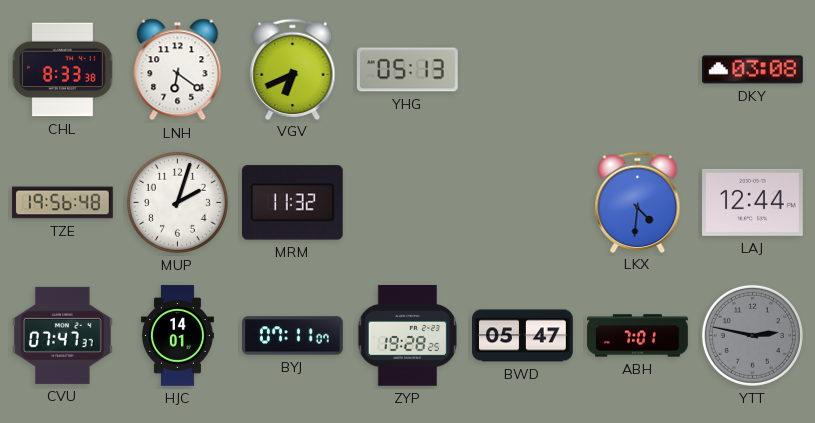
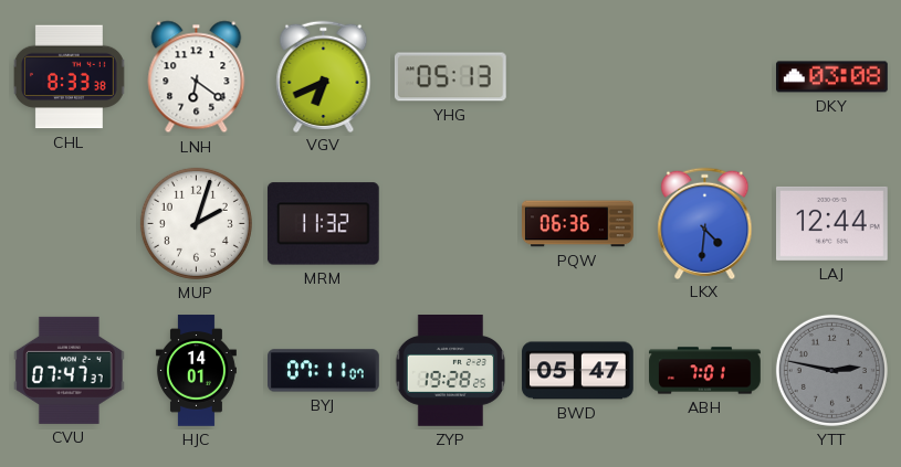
TZE: 19:56 -> none
PQW: none -> 06:36
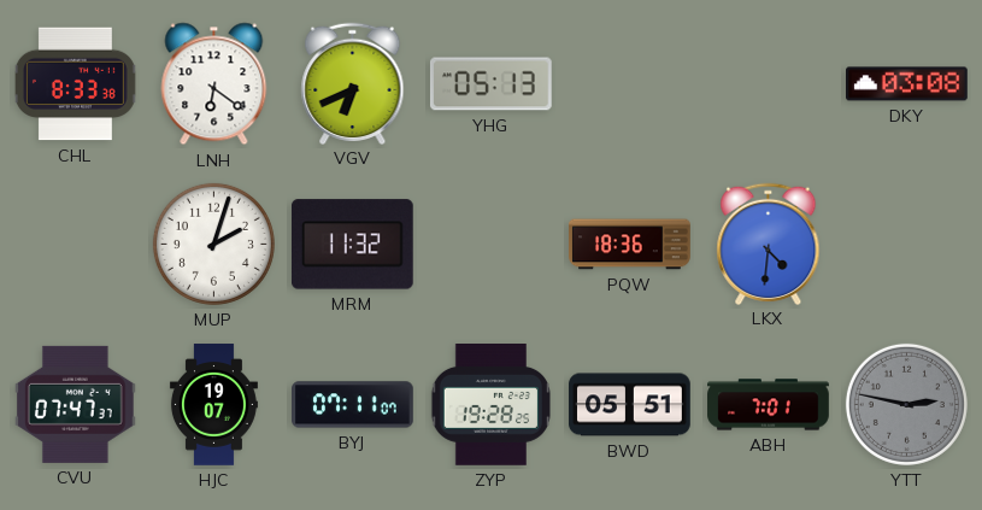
PQW: 06:36 -> 18:36
LAJ: 12:44 -> none
HJC: 14:01 -> 19:07
BWD: 05:47 -> 05:51
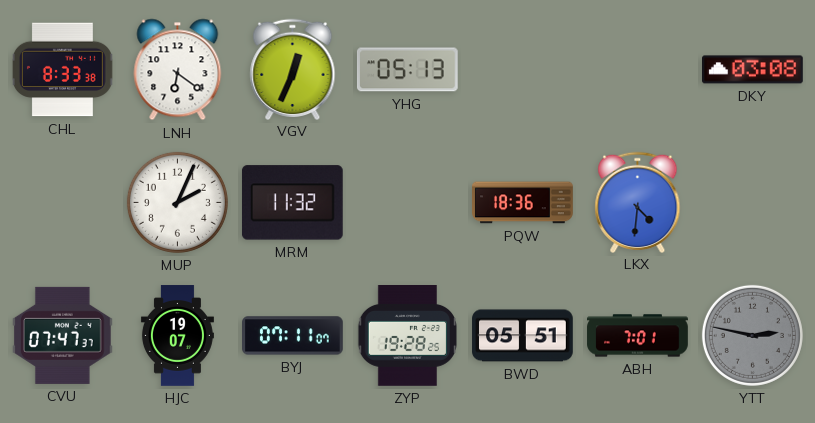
VGV: 6:41 -> 12:34
MUP: 2:03 -> 2:04
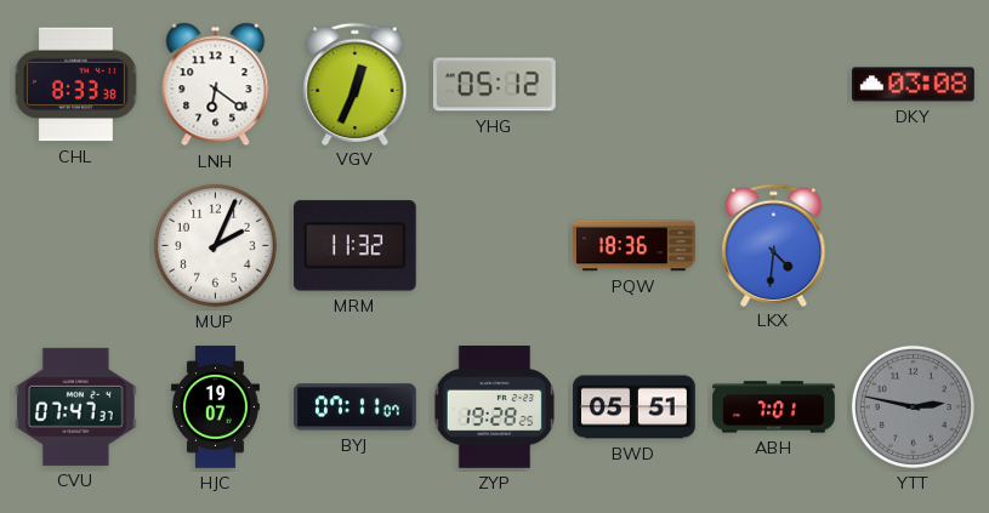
YHG: 05:13 -> 05:12
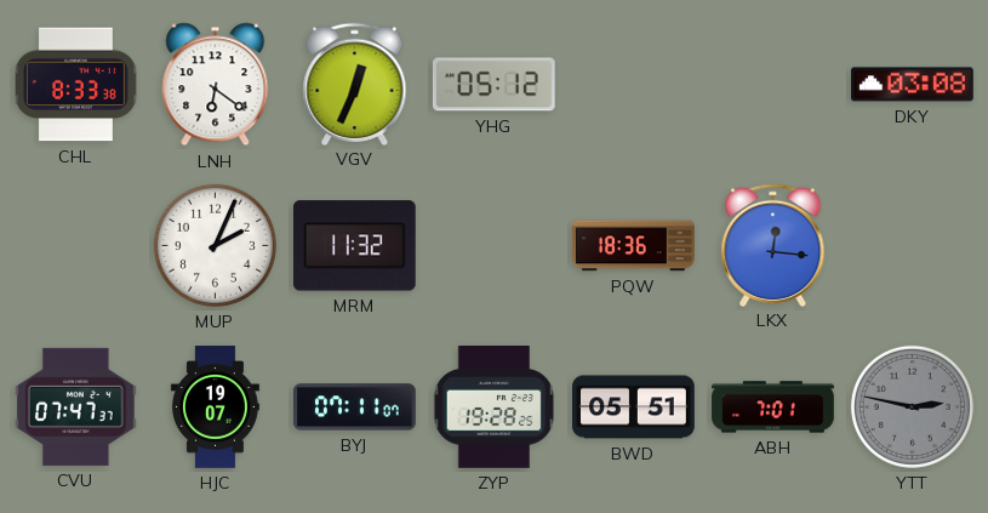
LKX: 4:31 -> 12:16
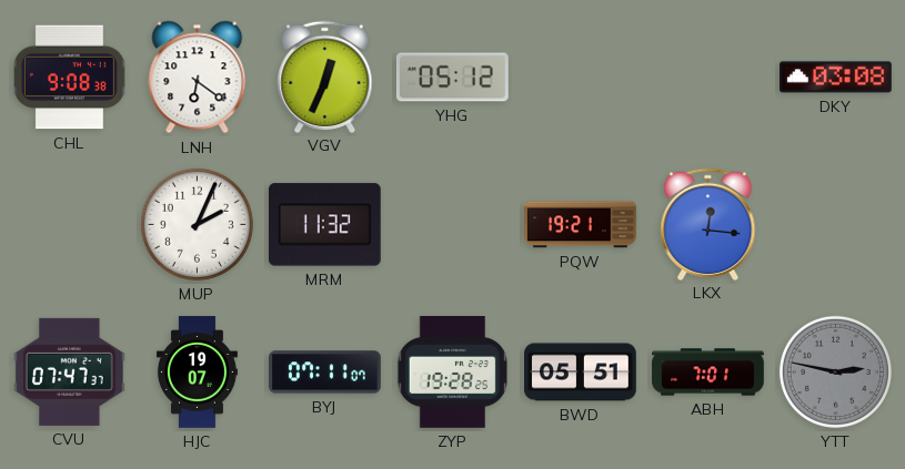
CHL: 8:33 -> 9:08
PQW: 18:36 -> 19:21
